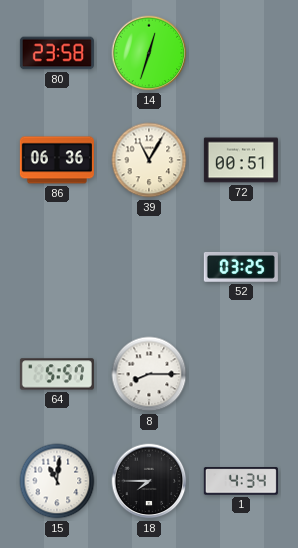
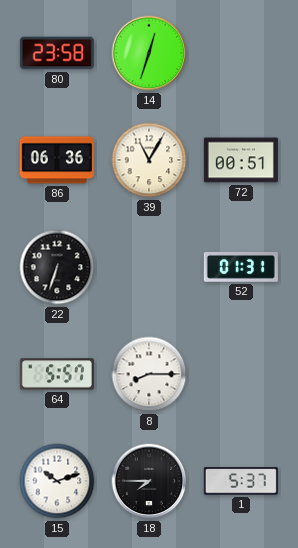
22: none -> 6:33
52: 03:25 -> 01:31
15: 11:01 -> 10:12
1: 4:34 -> 5:37
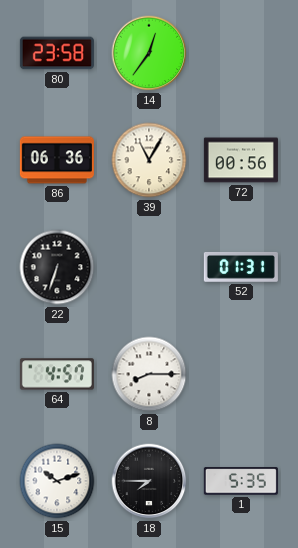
14: 12:33 -> 12:36
72: 00:51 -> 00:56
64: 5:57 -> 4:57
1: 5:37 -> 5:35
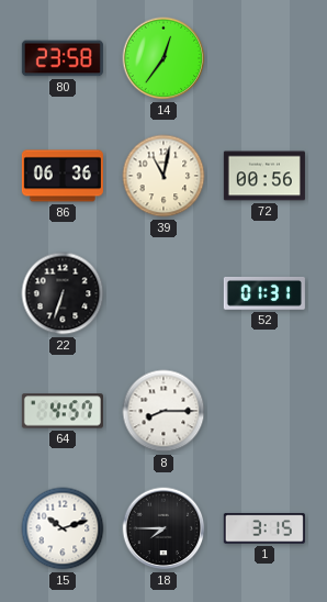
39: 11:05 -> 11:02
1: 5:35 -> 3:15
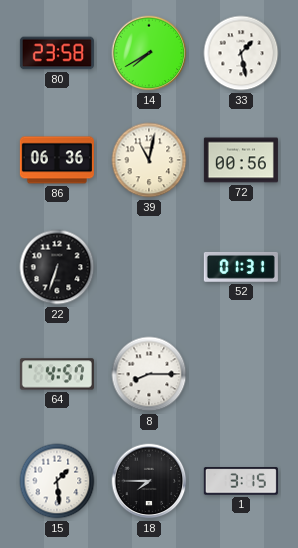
14: 12:36 -> 7:40
33: none -> 1:28
15: 10:12 -> 1:29
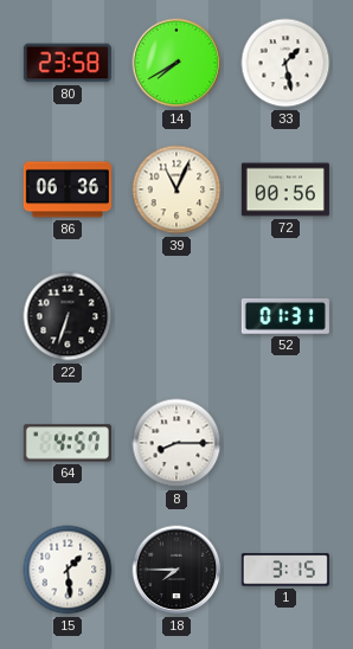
39: 11:02 -> 11:04
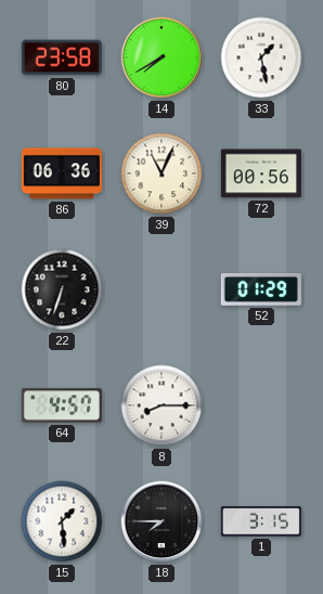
52: 01:31 -> 01:29
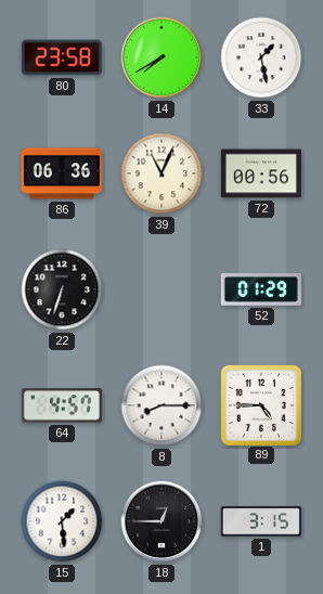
89: none -> 4:45
18: 7:45 -> 12:45
